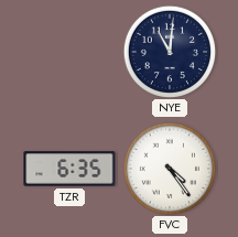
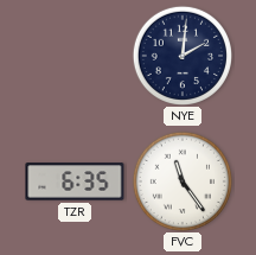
NYE: 11:01 -> 2:01
FVC: 4:24 -> 11:24
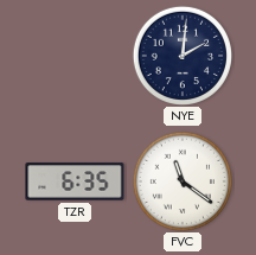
FVC: 11:24 -> 11:21
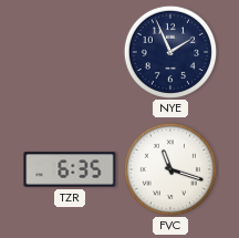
NYE: 2:01 -> 1:56
FVC: 11:21 -> 11:18
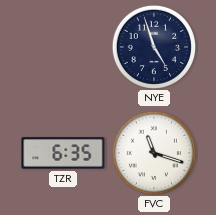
NYE: 1:56 -> 4:57
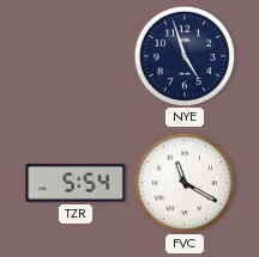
TZR: 6:35 -> 5:54
FVC: 11:18 -> 11:20
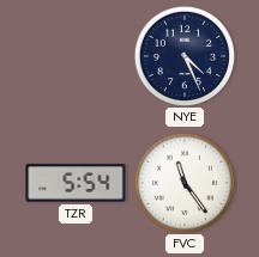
NYE: 4:57 -> 4:26
FVC: 11:20 -> 11:24
